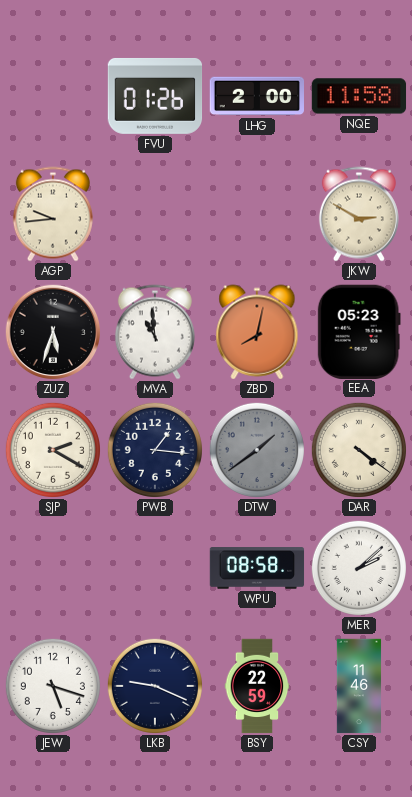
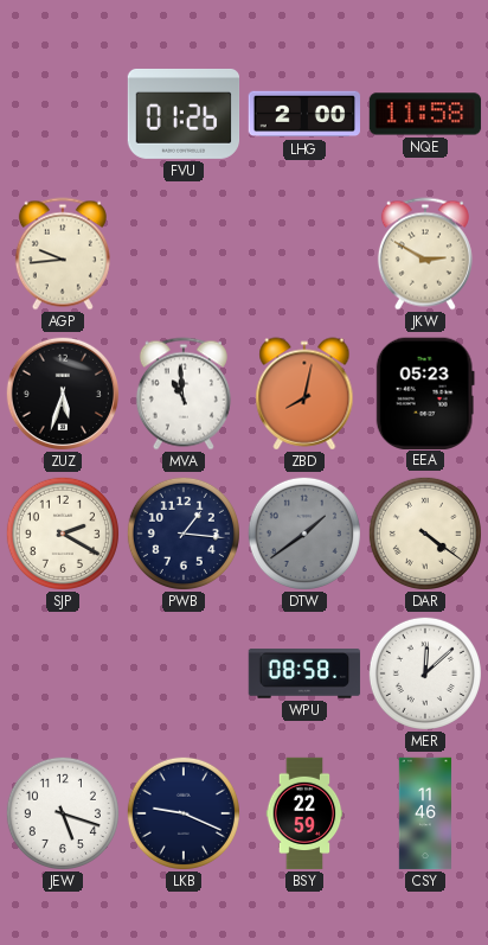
MER: 2:08 -> 12:08
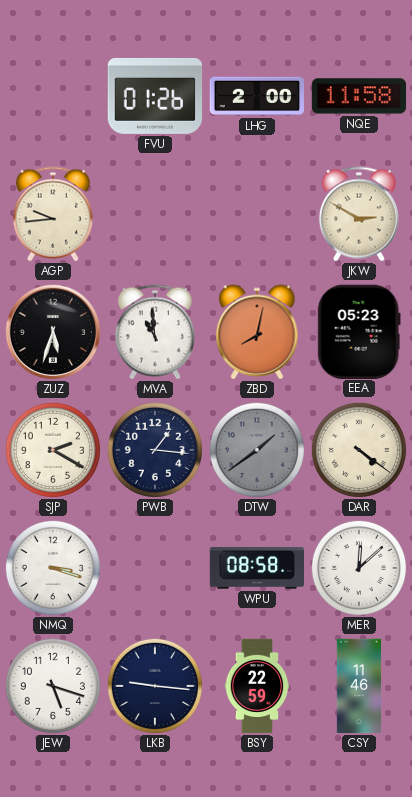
NMQ: none -> 3:18
LKB: 9:19 -> 9:16
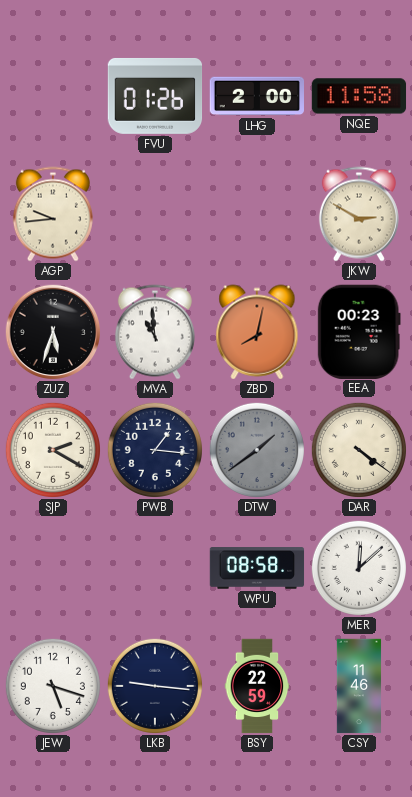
EEA: 05:23 -> 00:23
NMQ: 3:18 -> none
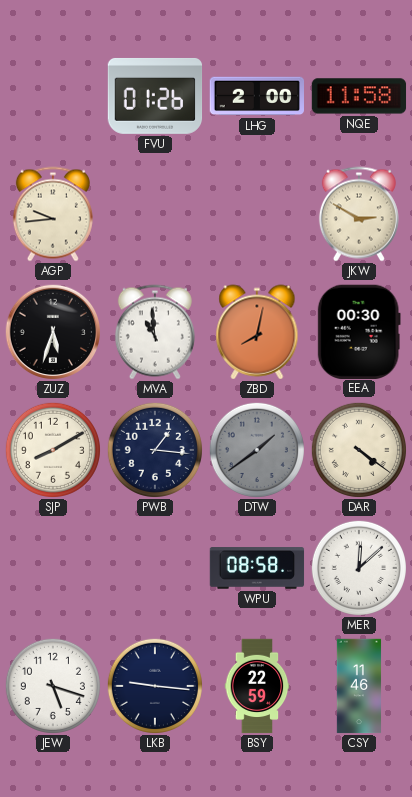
EEA: 00:23 -> 00:30
SJP: 2:20 -> 8:10
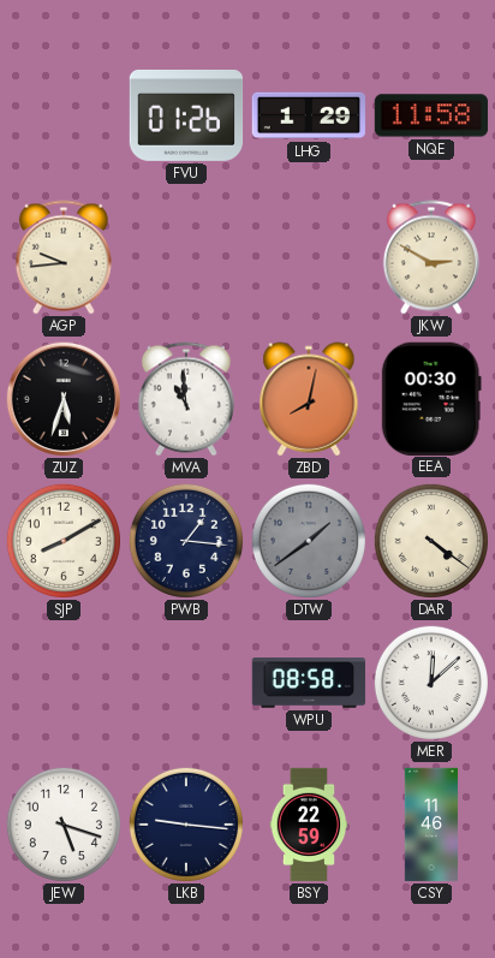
LHG: 2:00 -> 1:29
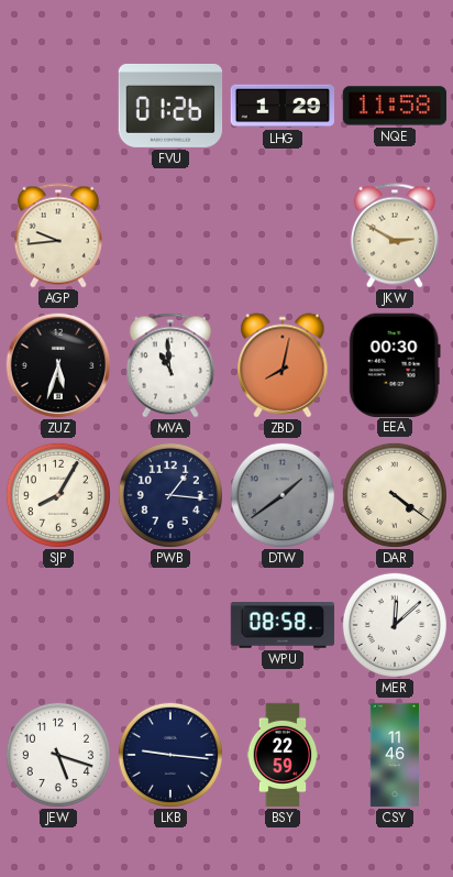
SJP: 8:10 -> 8:05
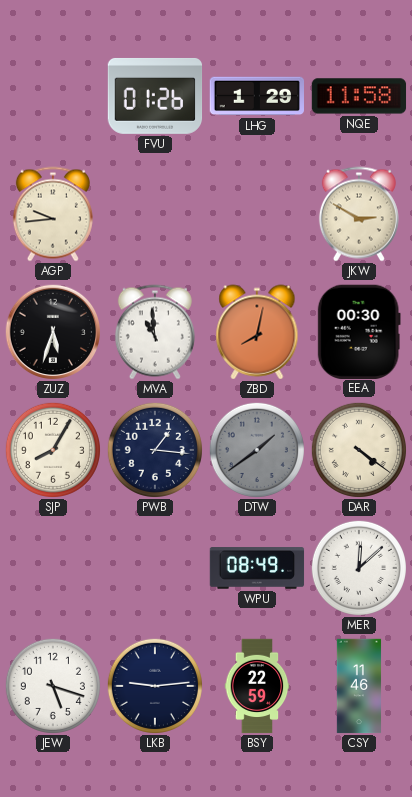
WPU: 08:58 -> 08:49
LKB: 9:16 -> 9:14
